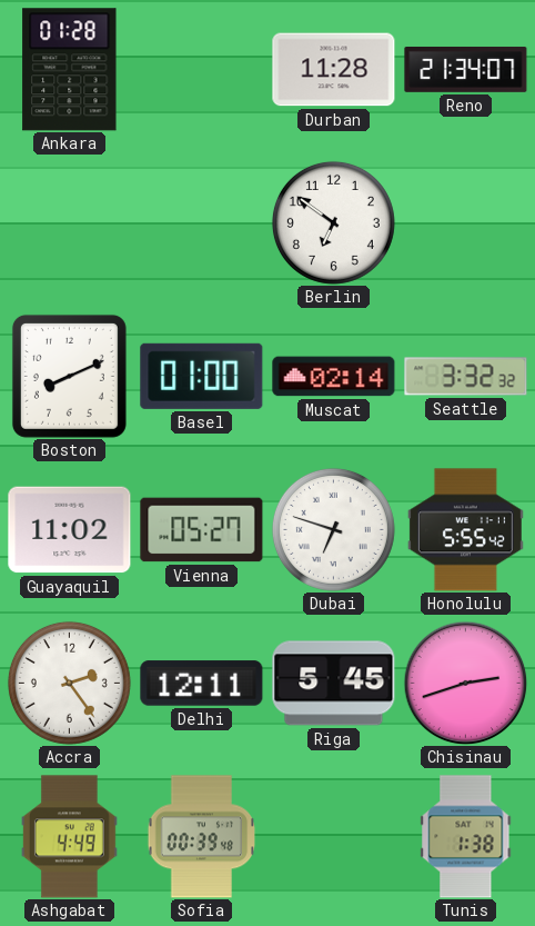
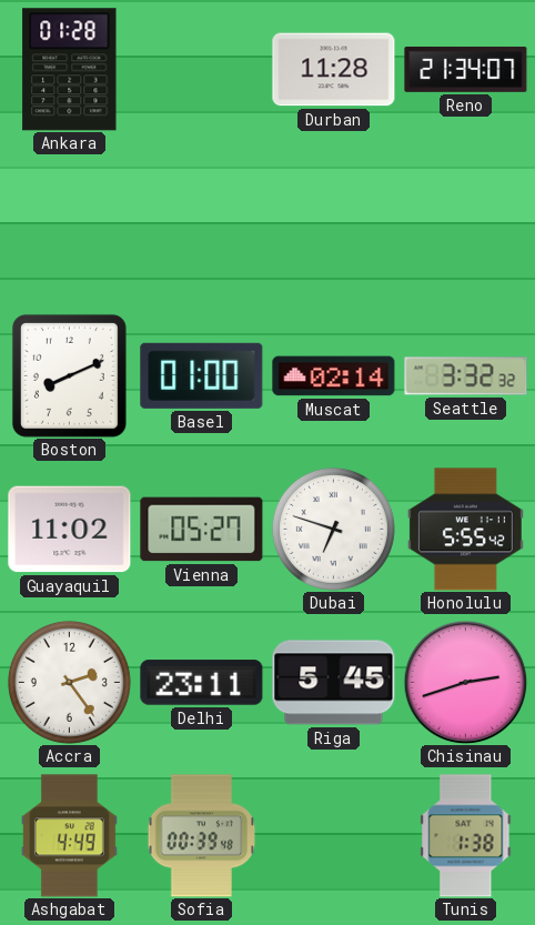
Berlin: 6:51 -> none
Delhi: 12:11 -> 23:11
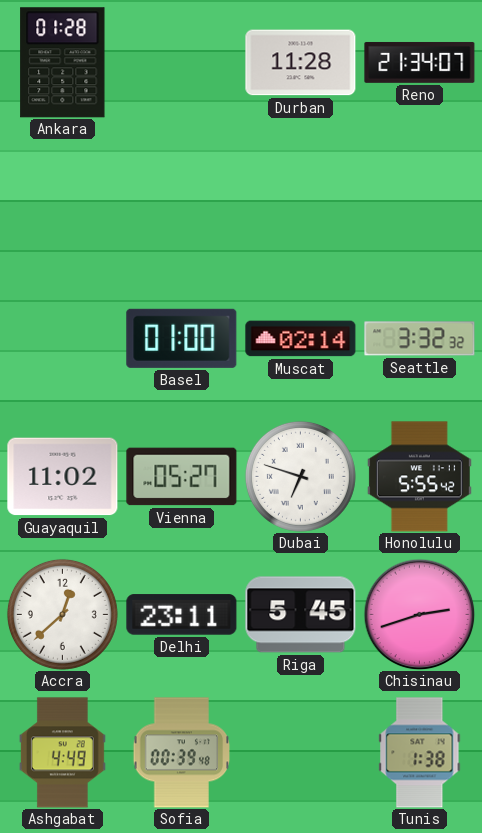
Boston: 8:11 -> none
Accra: 2:24 -> 12:38
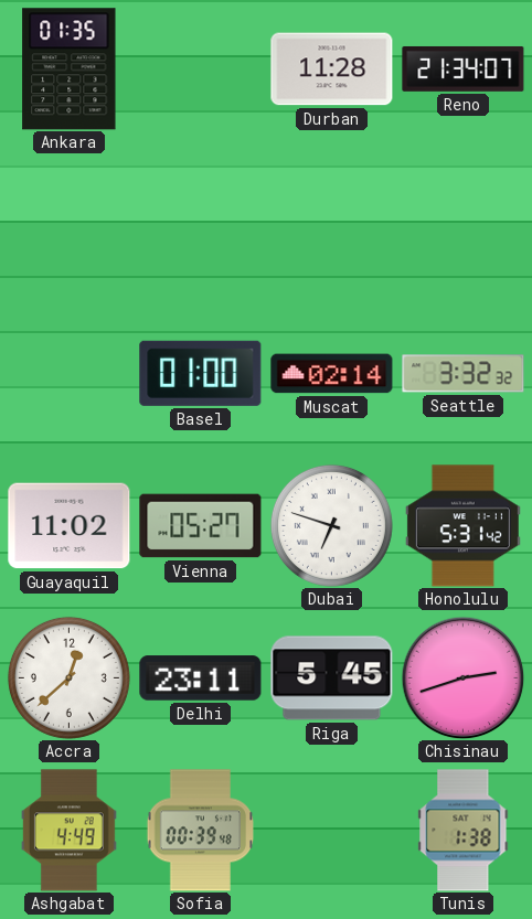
Ankara: 01:28 -> 01:35
Honolulu: 5:55 -> 5:31
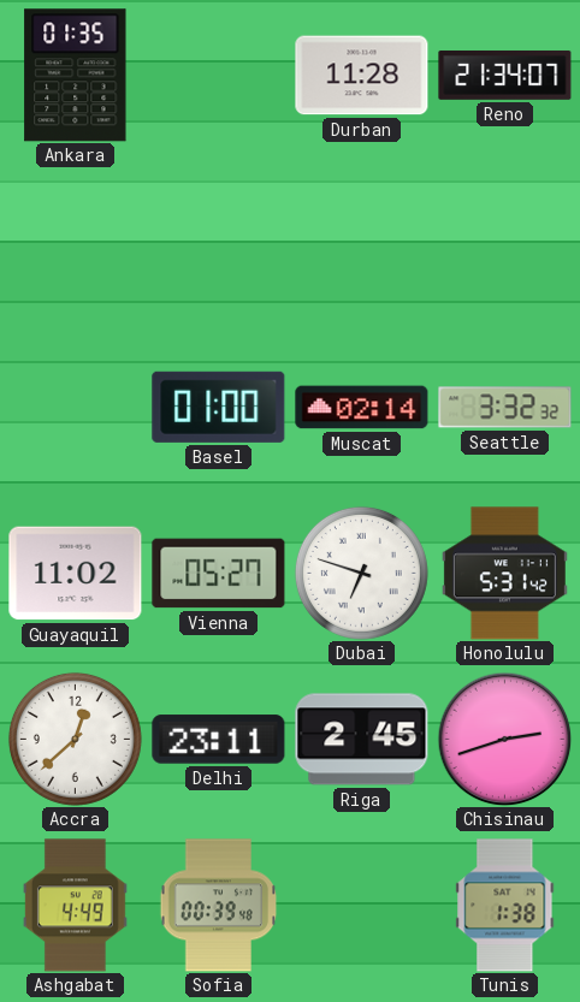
Riga: 5:45 -> 2:45
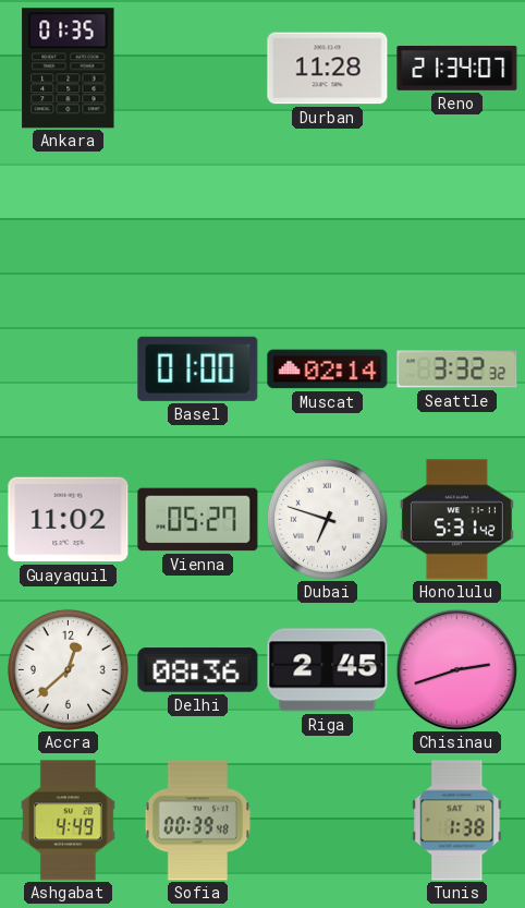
Delhi: 23:11 -> 08:36
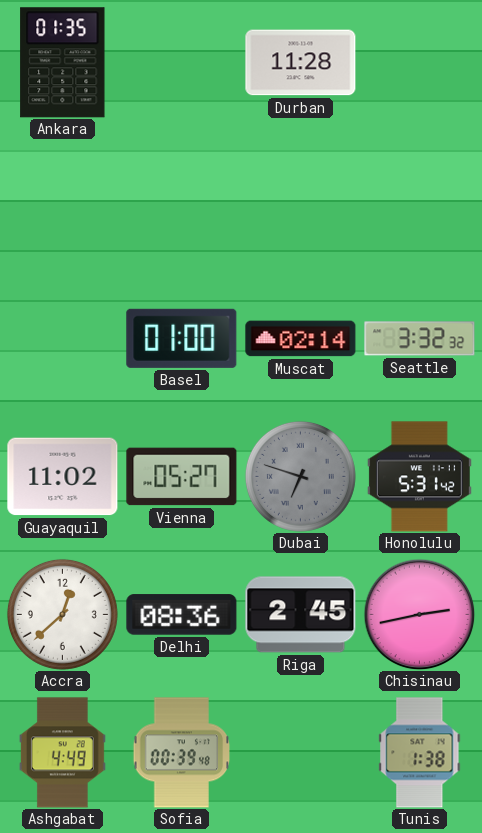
Reno: 21:34 -> none
Dubai dial: white -> grey
Chisinau: 2:42 -> 2:43
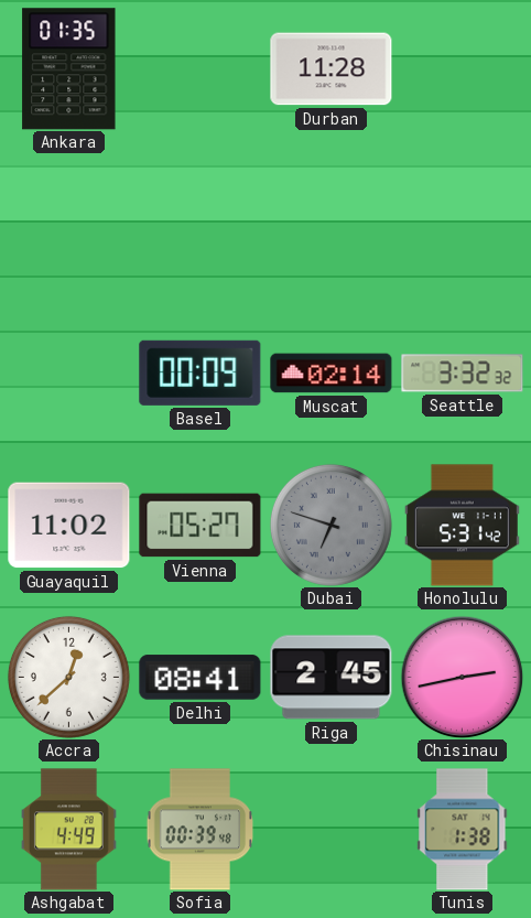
Basel: 01:00 -> 00:09
Delhi: 08:36 -> 08:41
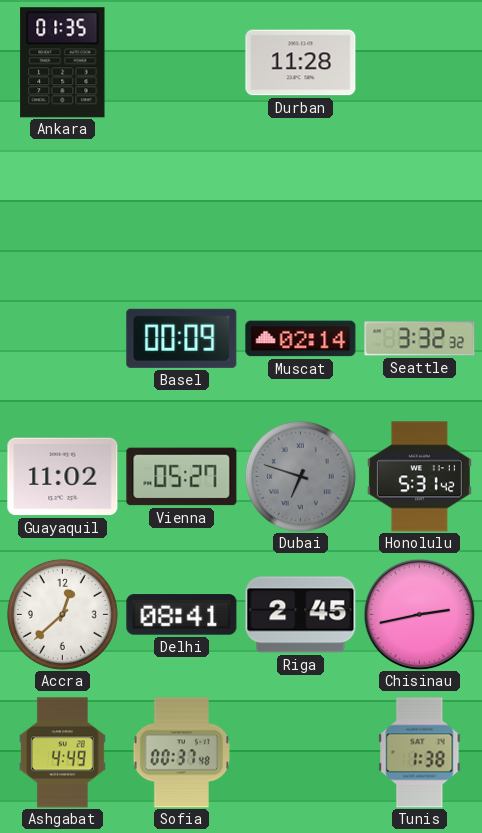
Sofia: 00:39 -> 00:37
